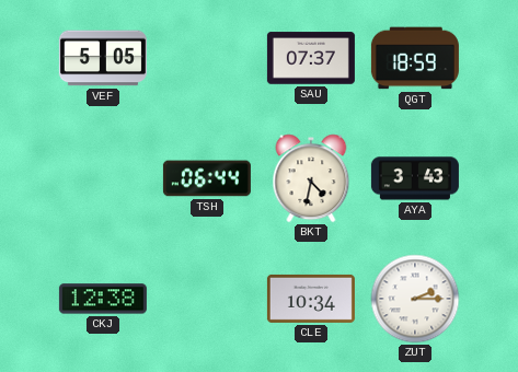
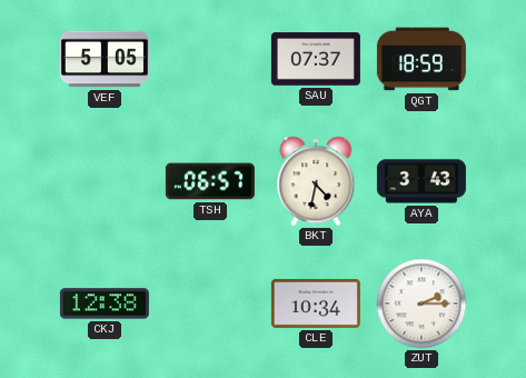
TSH: 06:44 -> 06:57
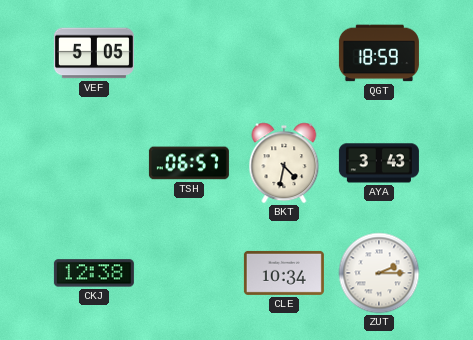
SAU: 07:37 -> none
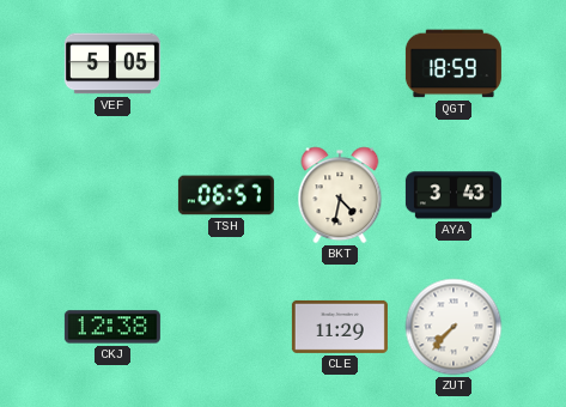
CLE: 10:34 -> 11:29
ZUT: 2:15 -> 7:37
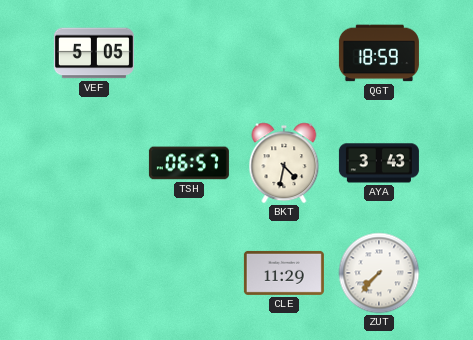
CKJ: 12:38 -> none
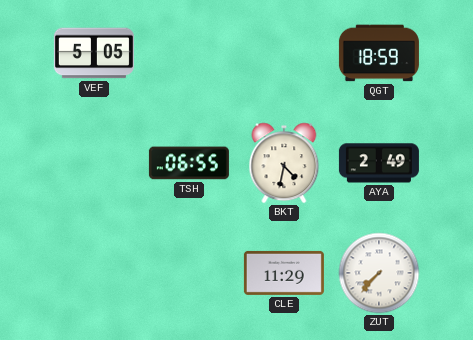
TSH: 06:57 -> 06:55
AYA: 3:43 -> 2:49
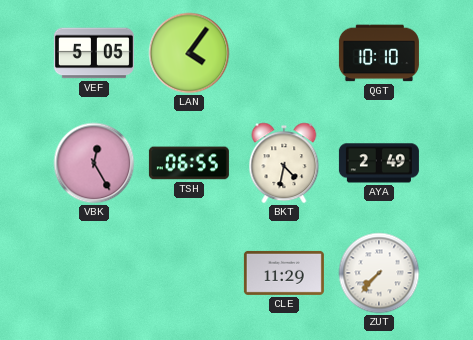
LAN: none -> 4:06
QGT: 18:59 -> 10:10
VBK: none -> 12:25
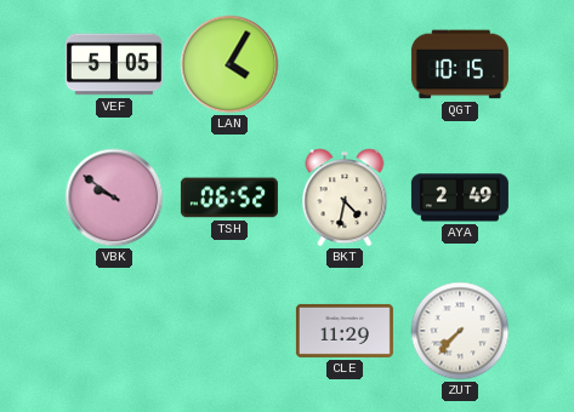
LAN: 4:06 -> 4:05
QGT: 10:10 -> 10:15
VBK: 12:25 -> 9:51
TSH: 06:55 -> 06:52
